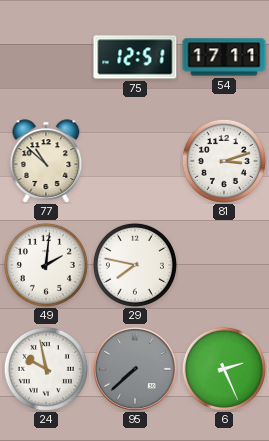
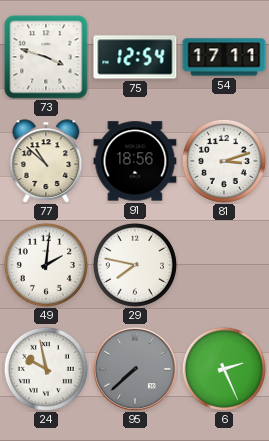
73: none -> 3:48
75: 12:51 -> 12:54
91: none -> 18:56
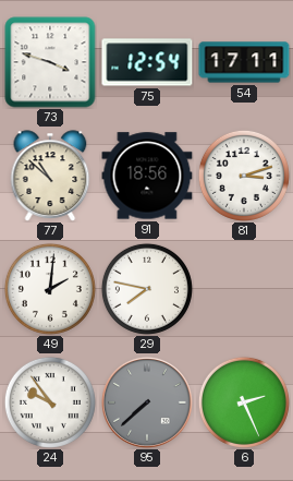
24: 9:58 -> 9:54
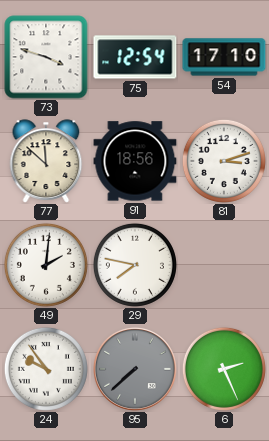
54: 17:11 -> 17:10
77: 10:52 -> 11:52
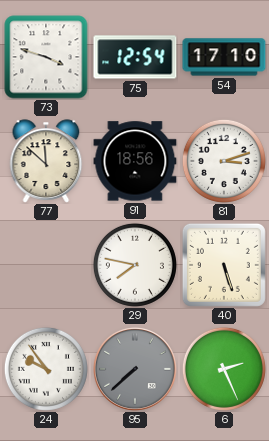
49: 2:01 -> none
40: none -> 5:27
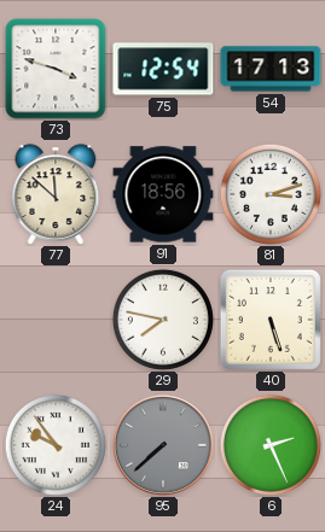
54: 17:10 -> 17:13
